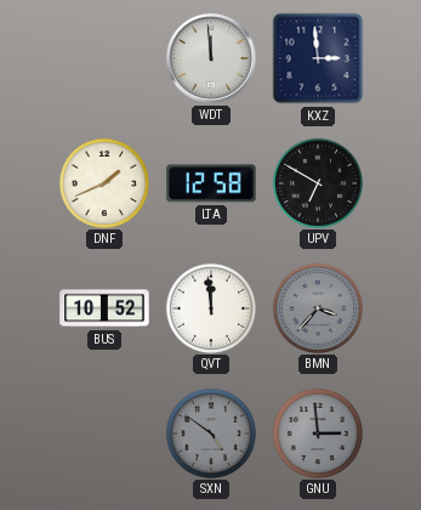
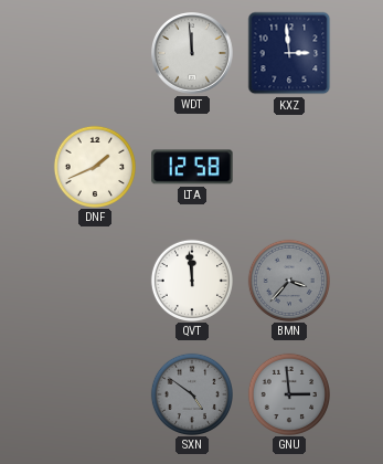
UPV: 6:50 -> none
BUS: 10:52 -> none
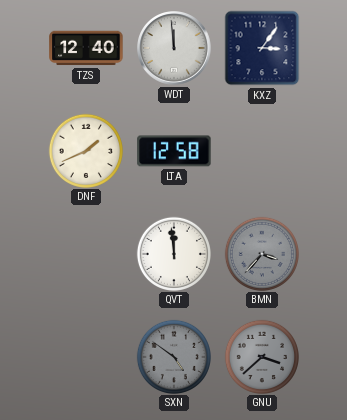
TZS: none -> 12:40
KXZ: 2:59 -> 3:06
GNU: 2:59 -> 3:38
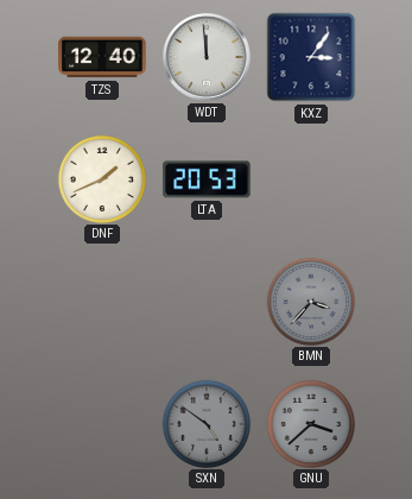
LTA: 12:58 -> 20:53
QVT: 11:59 -> none
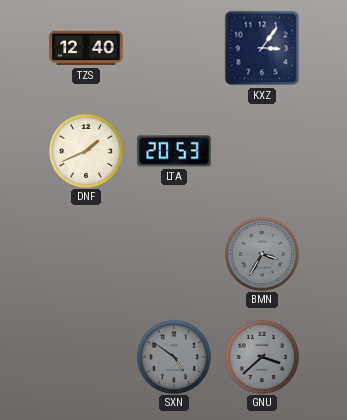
WDT: 11:59 -> none
BMN: 3:37 -> 3:35
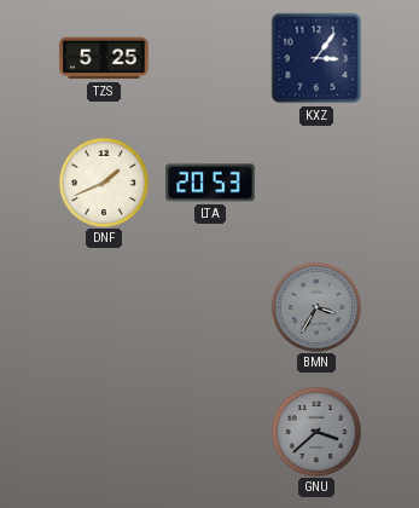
TZS: 12:40 -> 5:25
SXN: 4:51 -> none
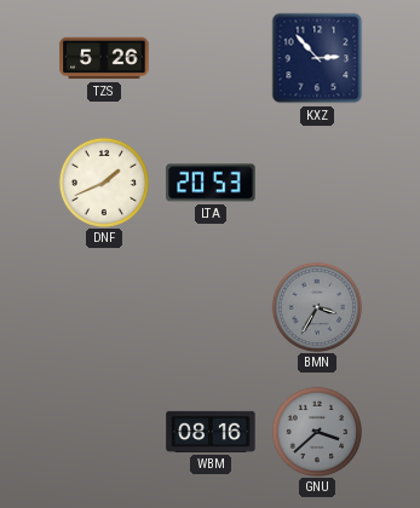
TZS: 5:25 -> 5:26
KXZ: 3:06 -> 2:53
WBM: none -> 08:16
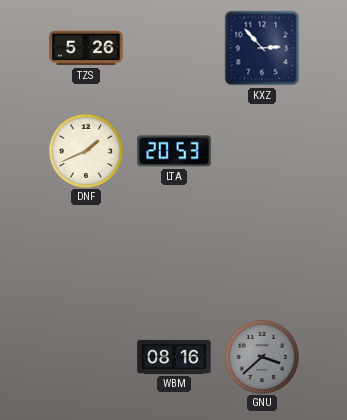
BMN: 3:35 -> none
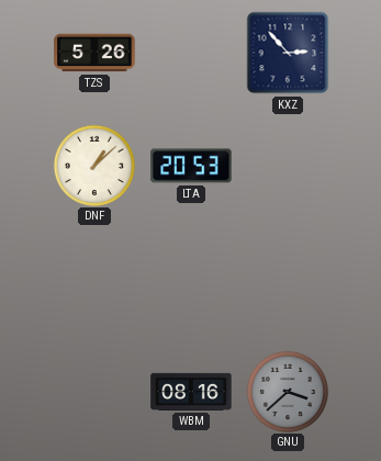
DNF: 1:41 -> 1:08
